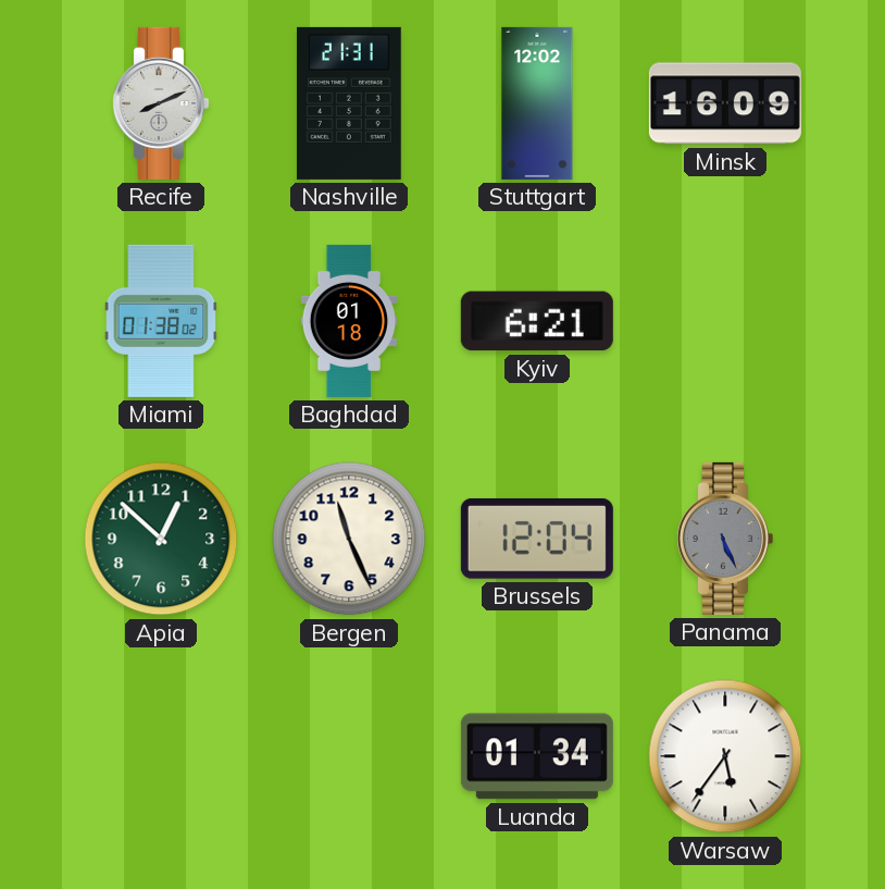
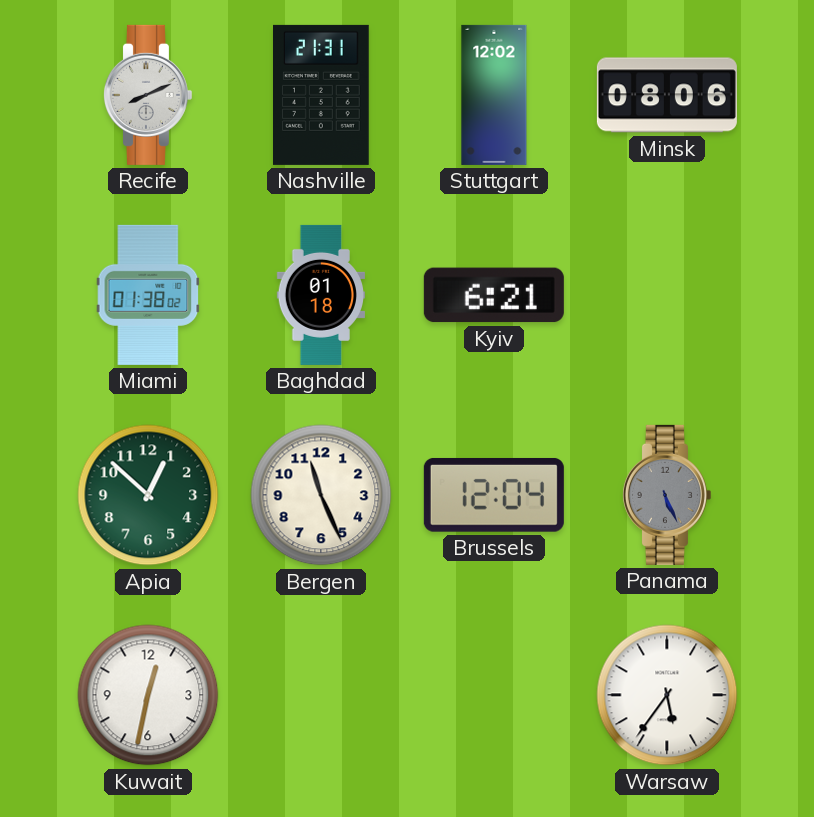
Minsk: 16:09 -> 08:06
Kuwait: none -> 12:32
Luanda: 01:34 -> none
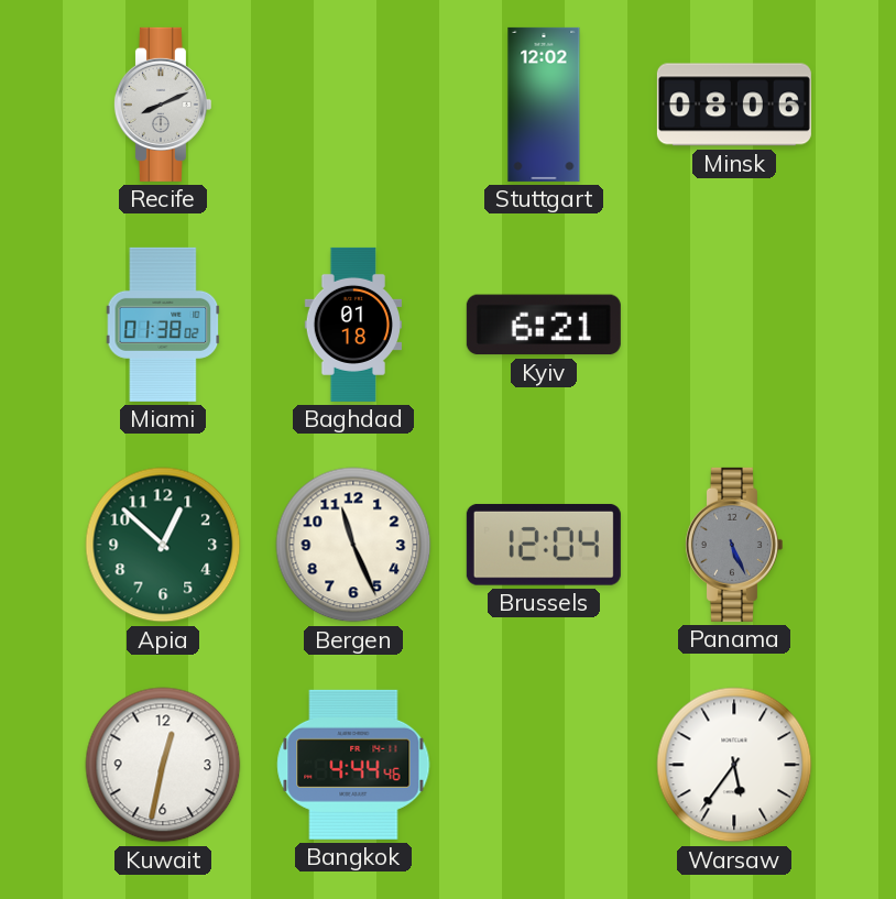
Nashville: 21:31 -> none
Bangkok: none -> 4:44
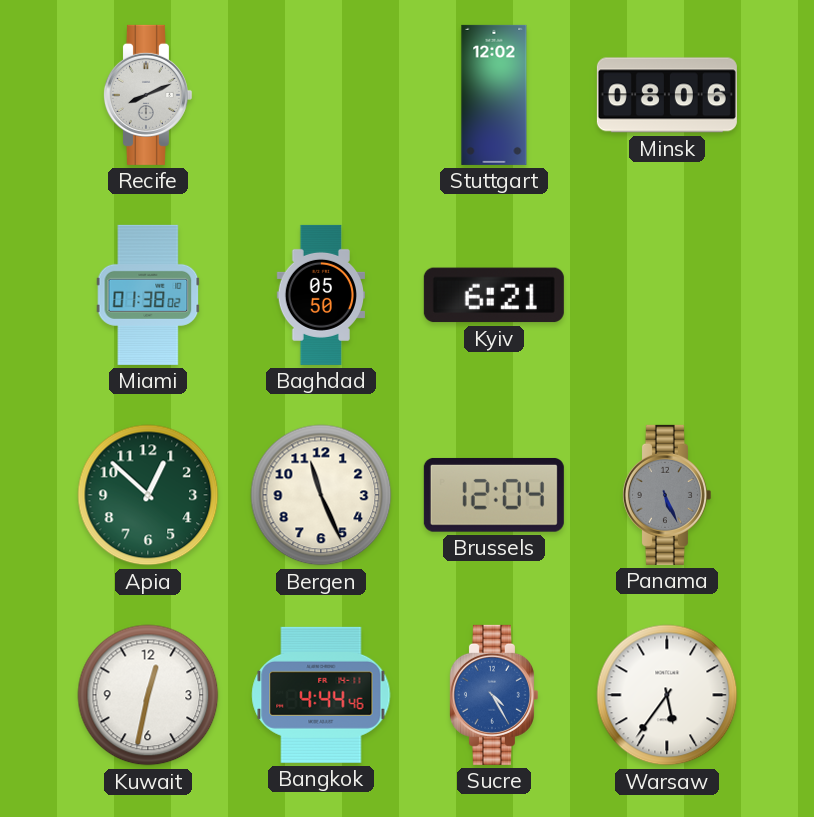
Baghdad: 01:18 -> 05:50
Sucre: none -> 4:25
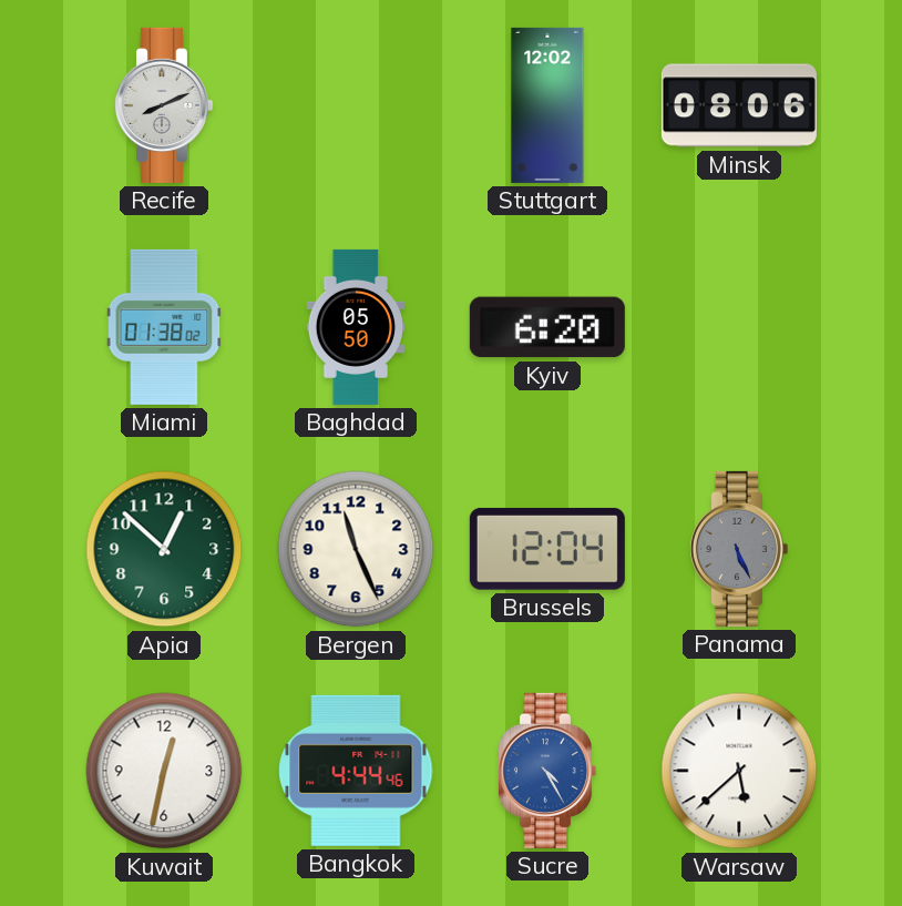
Kyiv: 6:21 -> 6:20
Warsaw: 5:36 -> 5:38
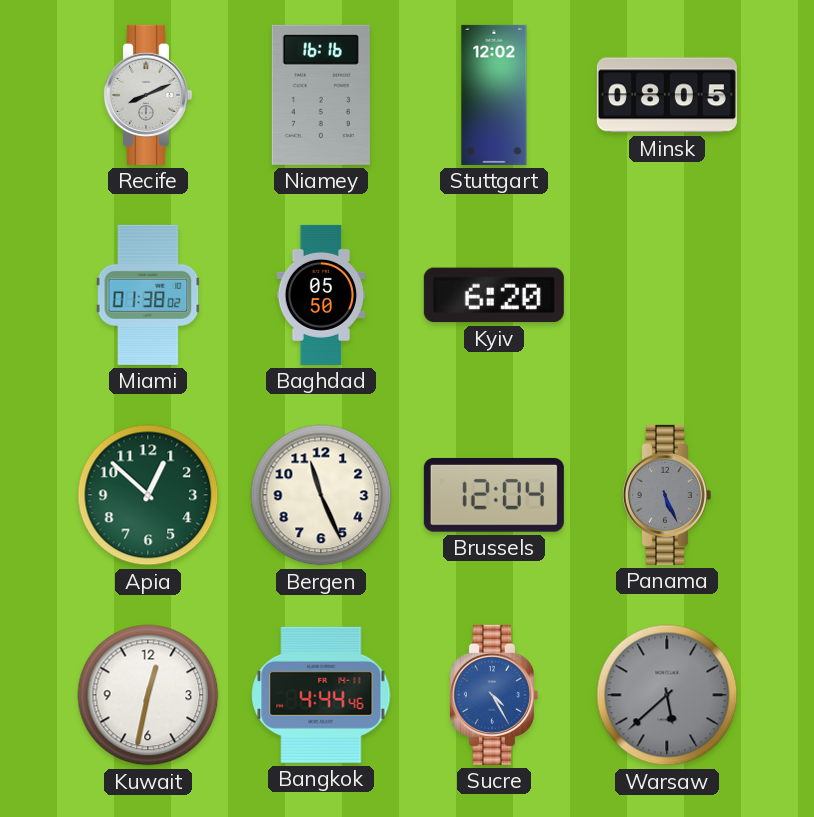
Niamey: none -> 16:16
Minsk: 08:06 -> 08:05
Warsaw dial: white -> grey
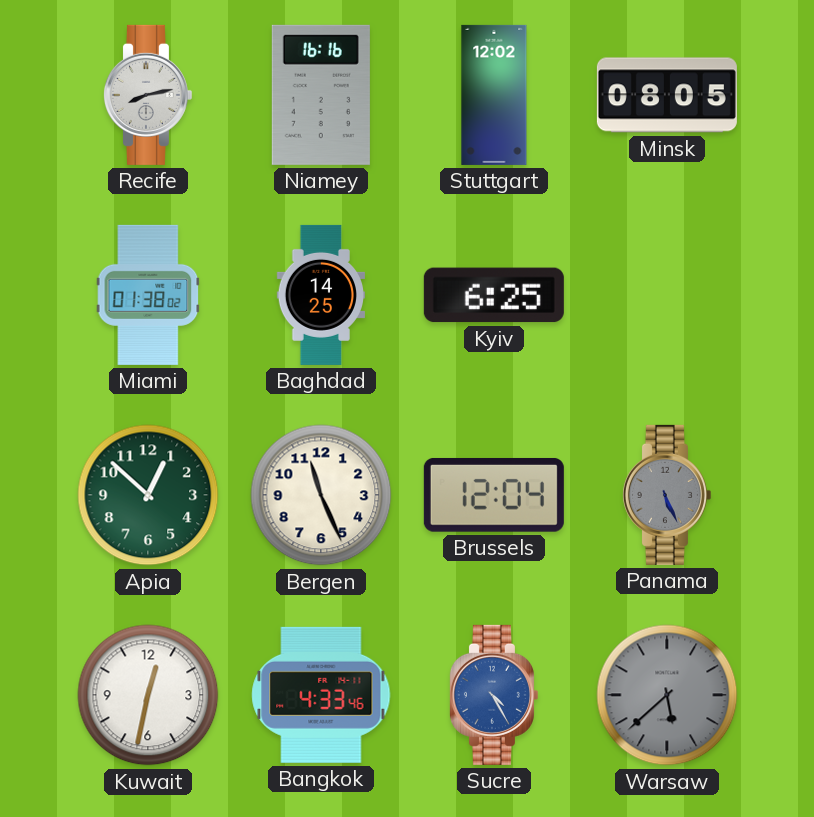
Recife: 8:11 -> 8:13
Baghdad: 05:50 -> 14:25
Kyiv: 6:20 -> 6:25
Bangkok: 4:44 -> 4:33
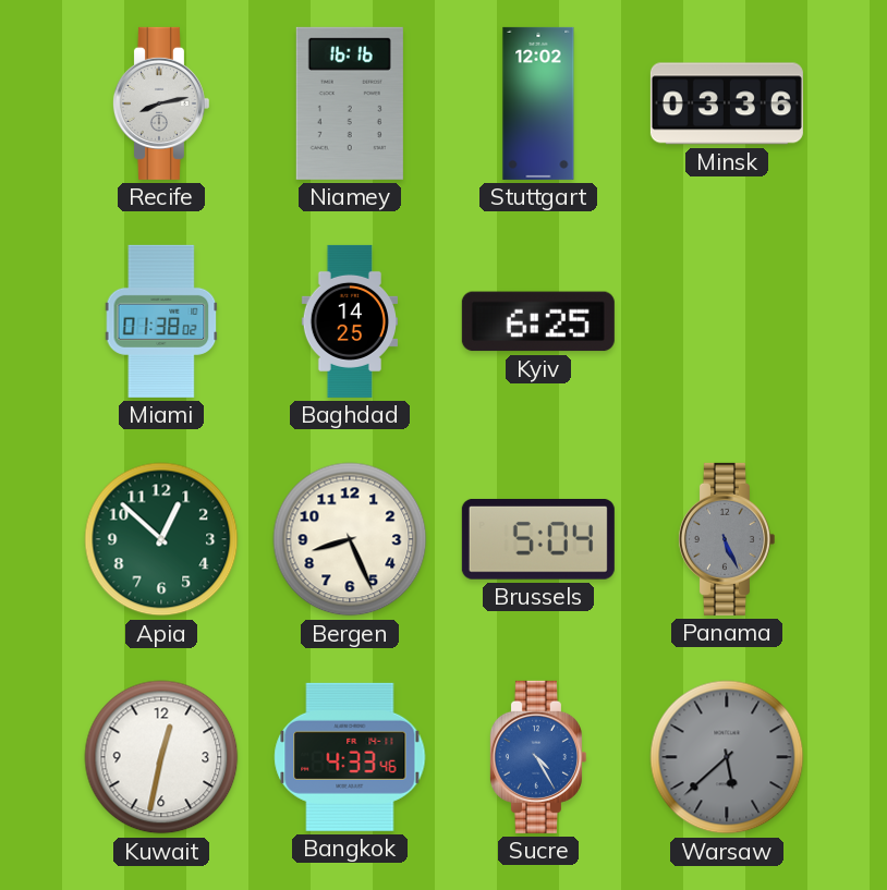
Minsk: 08:05 -> 03:36
Bergen: 11:26 -> 8:26
Brussels: 12:04 -> 5:04
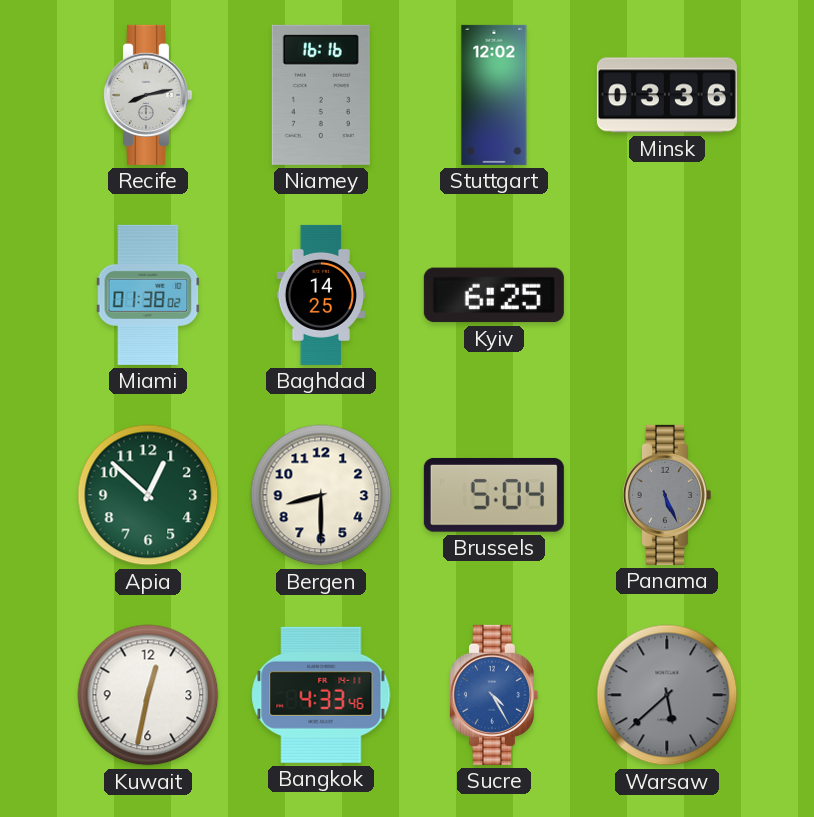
Bergen: 8:26 -> 8:30
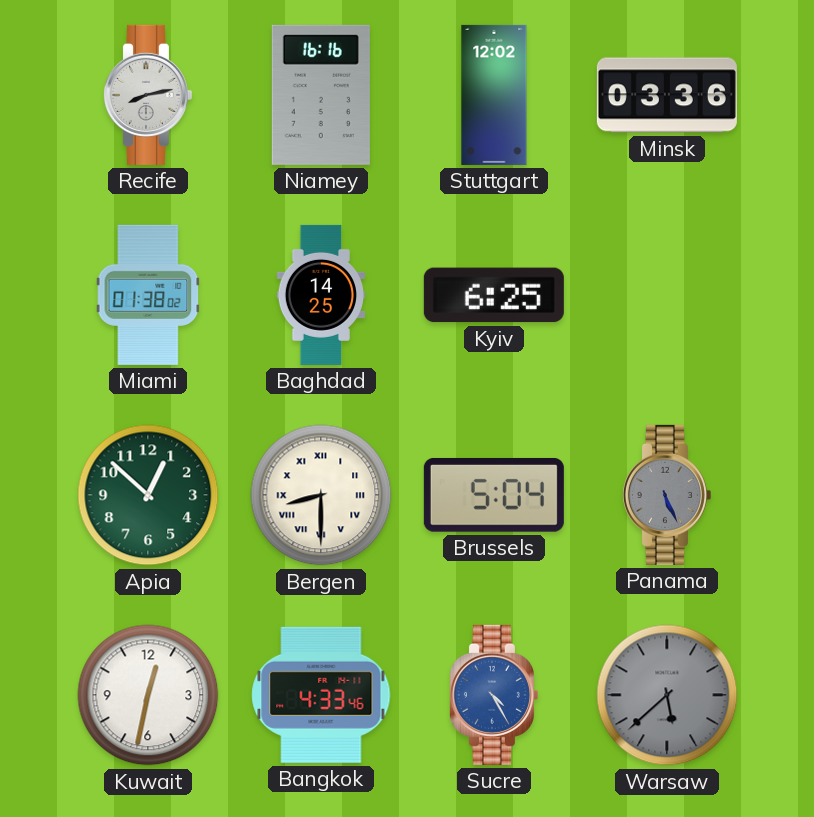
Bergen numerals: Arabic -> Roman
